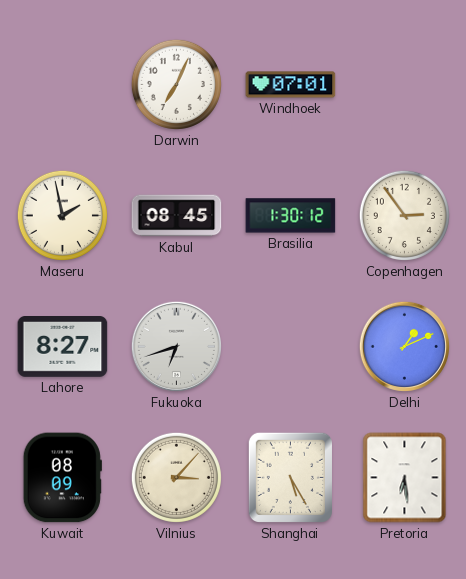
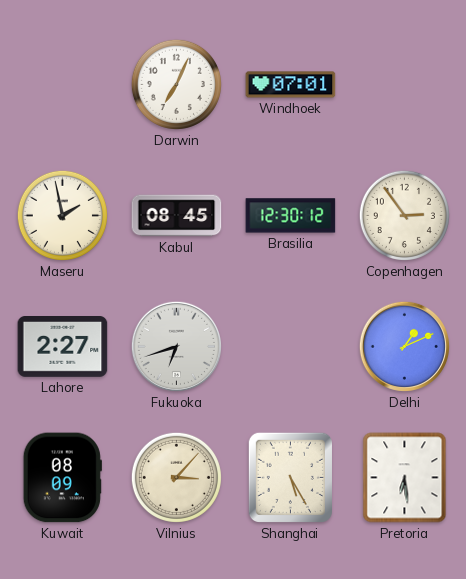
Brasilia: 1:30 -> 12:30
Lahore: 8:27 -> 2:27
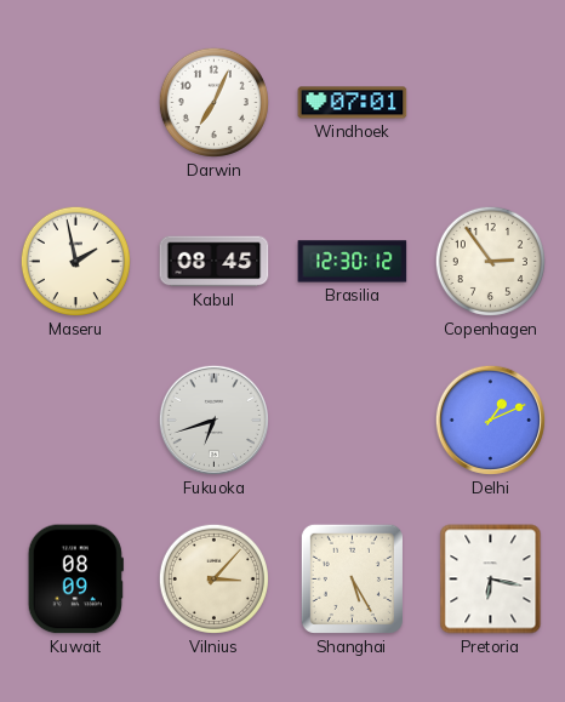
Lahore: 2:27 -> none
Pretoria: 6:29 -> 6:17
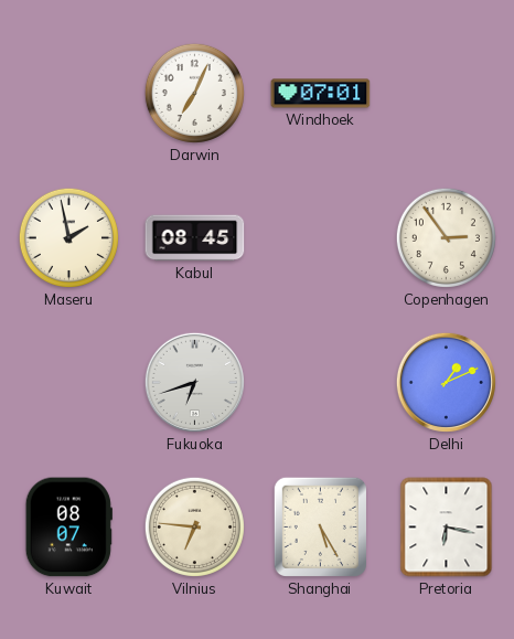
Brasilia: 12:30 -> none
Kuwait: 08:09 -> 08:07
Vilnius: 3:07 -> 6:46
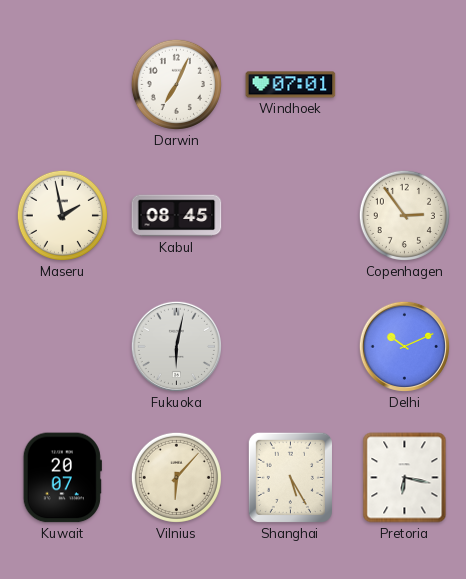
Fukuoka: 6:42 -> 6:02
Delhi: 1:11 -> 10:11
Kuwait: 08:07 -> 20:07
Vilnius: 6:46 -> 6:07
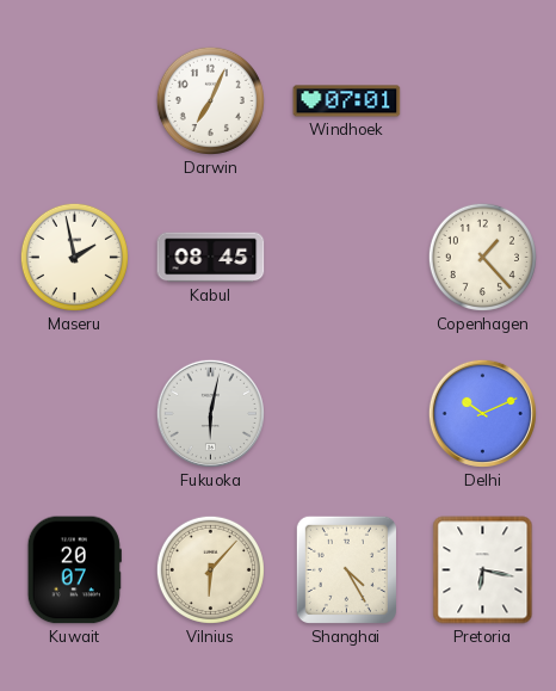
Copenhagen: 2:54 -> 1:23
Shanghai: 5:25 -> 4:25
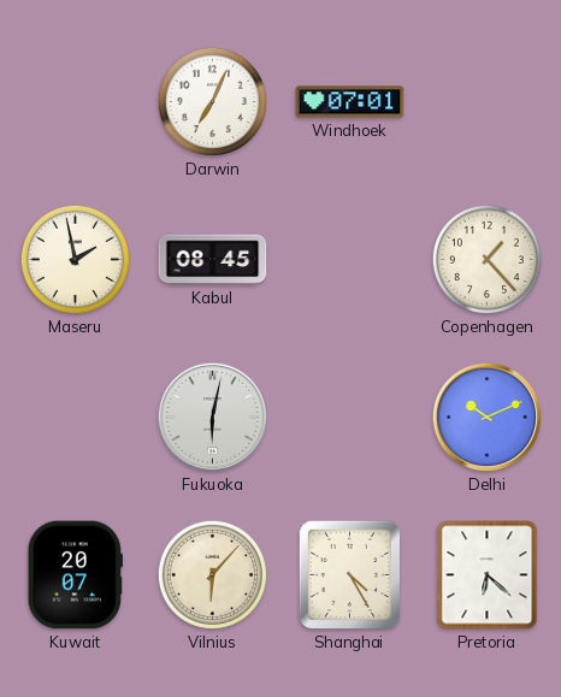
Pretoria: 6:17 -> 6:22
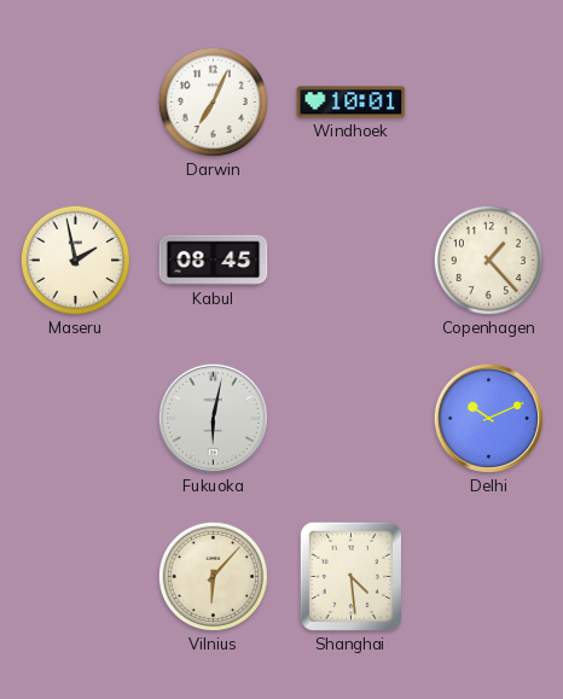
Windhoek: 07:01 -> 10:01
Kuwait: 20:07 -> none
Shanghai: 4:25 -> 4:29
Pretoria: 6:22 -> none
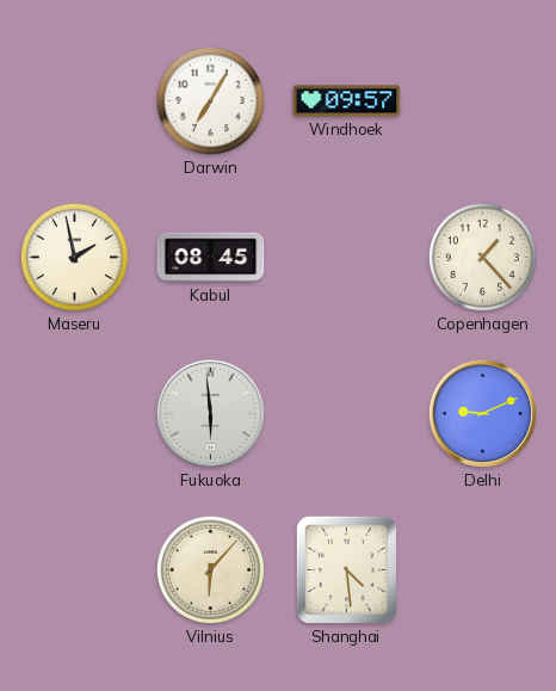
Darwin: 7:04 -> 7:05
Windhoek: 10:01 -> 09:57
Fukuoka: 6:02 -> 5:59
Delhi: 10:11 -> 9:11
